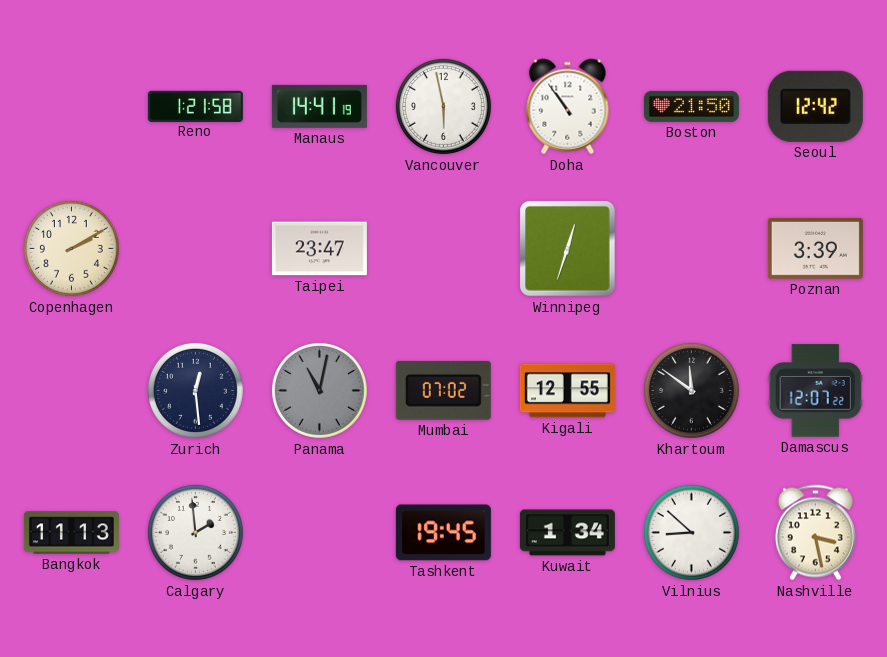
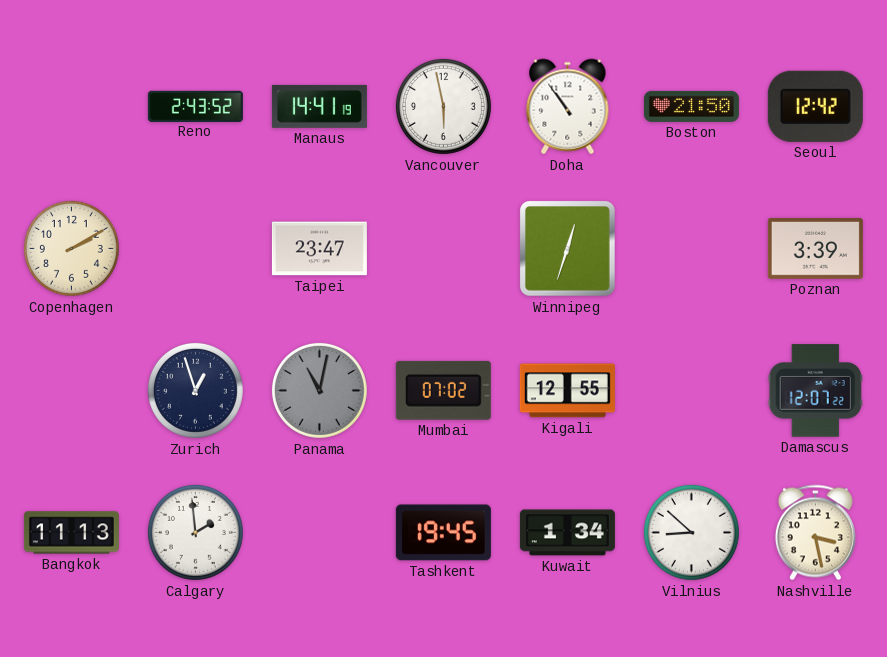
Reno: 1:21 -> 2:43
Zurich: 12:29 -> 12:57
Khartoum: 11:51 -> none
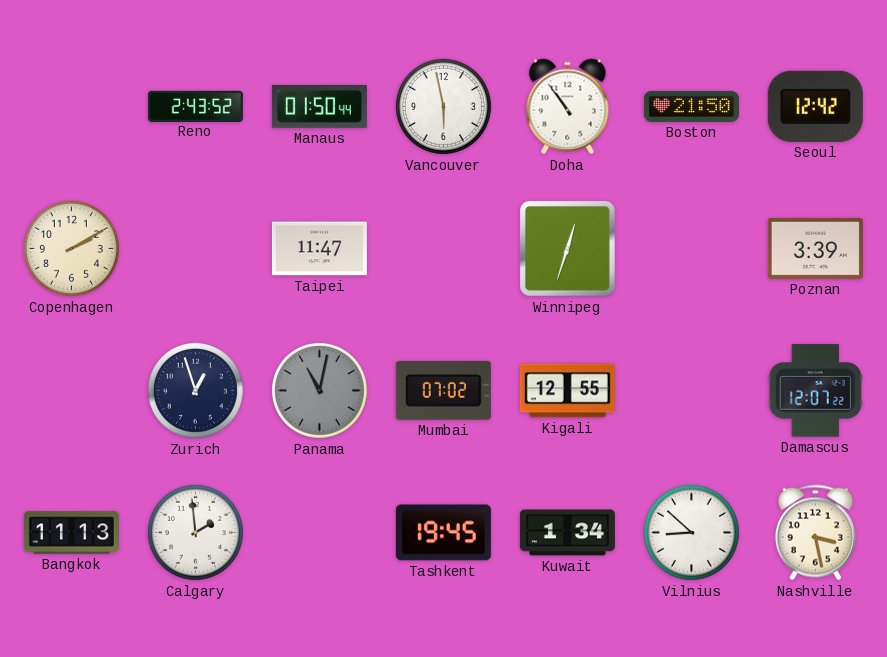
Manaus: 14:41 -> 01:50
Taipei: 23:47 -> 11:47
